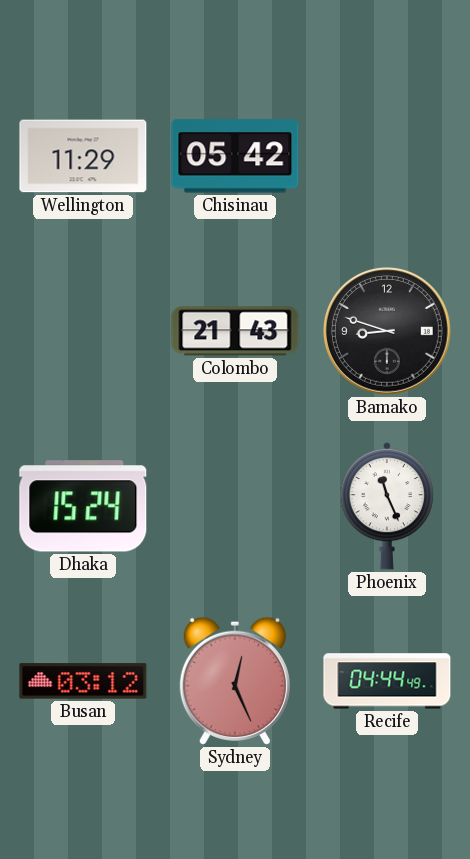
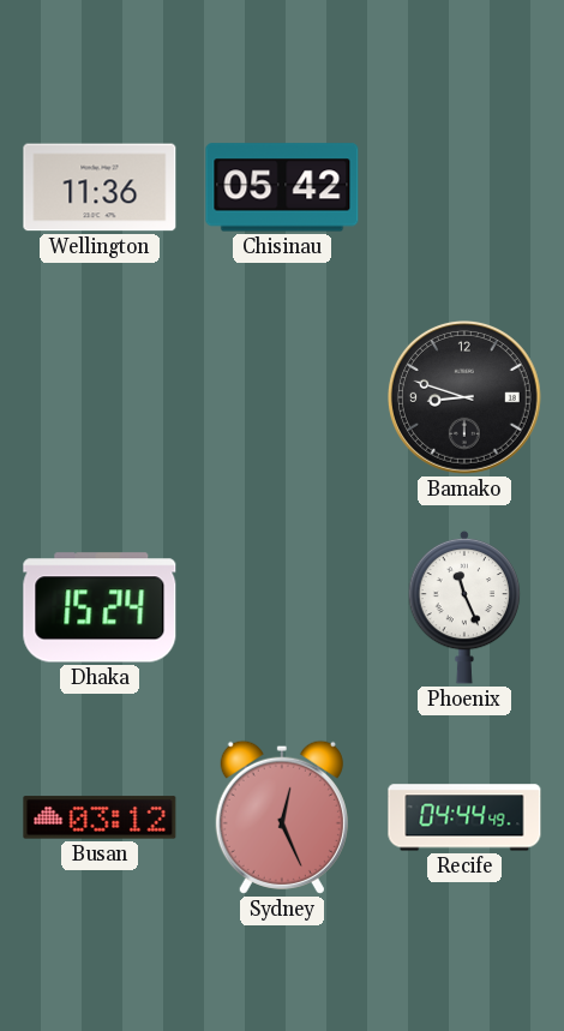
Wellington: 11:29 -> 11:36
Colombo: 21:43 -> none
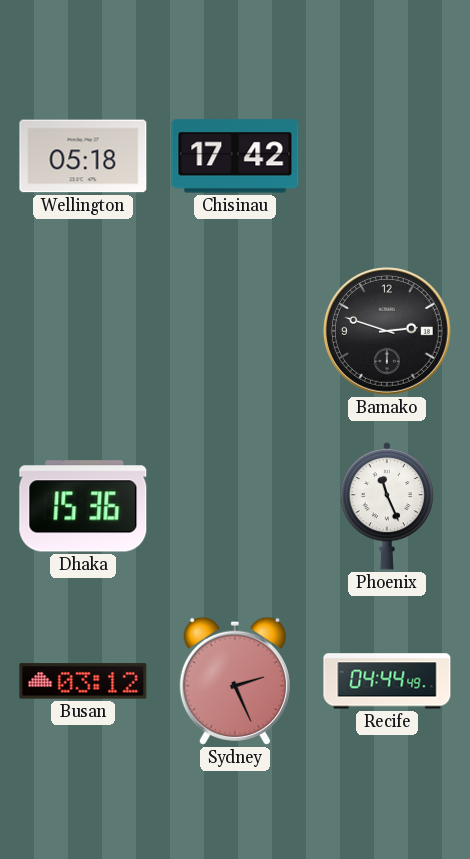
Wellington: 11:36 -> 05:18
Chisinau: 05:42 -> 17:42
Bamako: 8:48 -> 2:48
Dhaka: 15:24 -> 15:36
Sydney: 12:26 -> 2:26
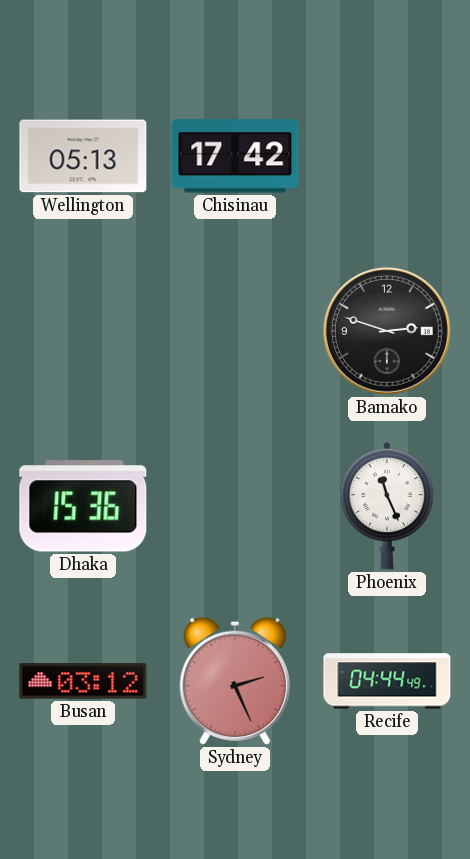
Wellington: 05:18 -> 05:13
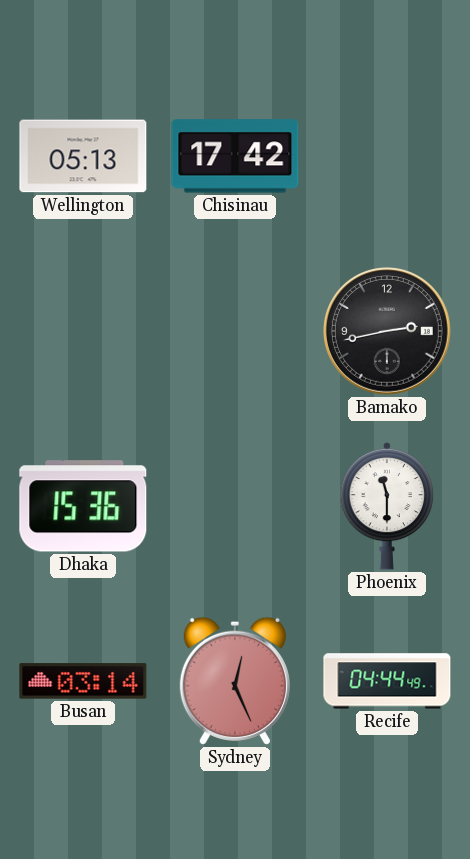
Bamako: 2:48 -> 2:43
Phoenix: 11:26 -> 11:30
Busan: 03:12 -> 03:14
Sydney: 2:26 -> 12:26
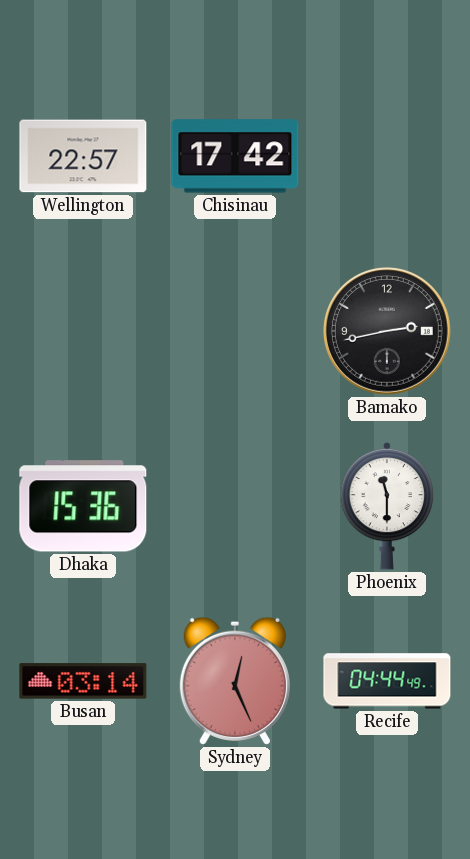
Wellington: 05:13 -> 22:57
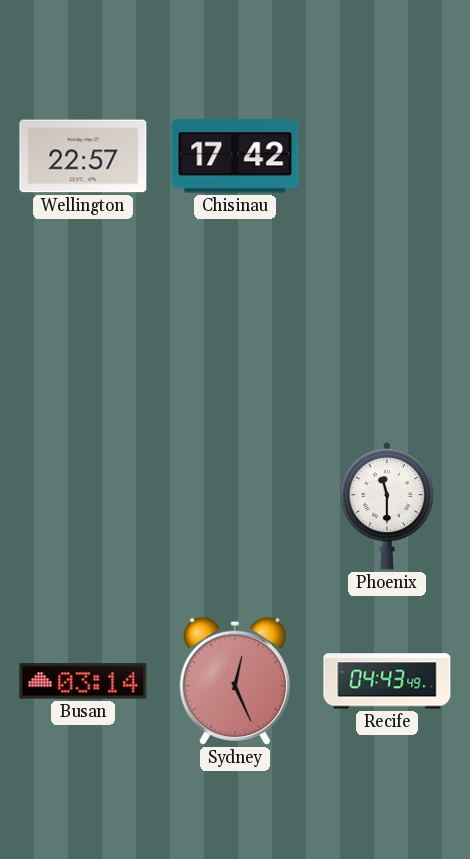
Bamako: 2:43 -> none
Dhaka: 15:36 -> none
Recife: 04:44 -> 04:43
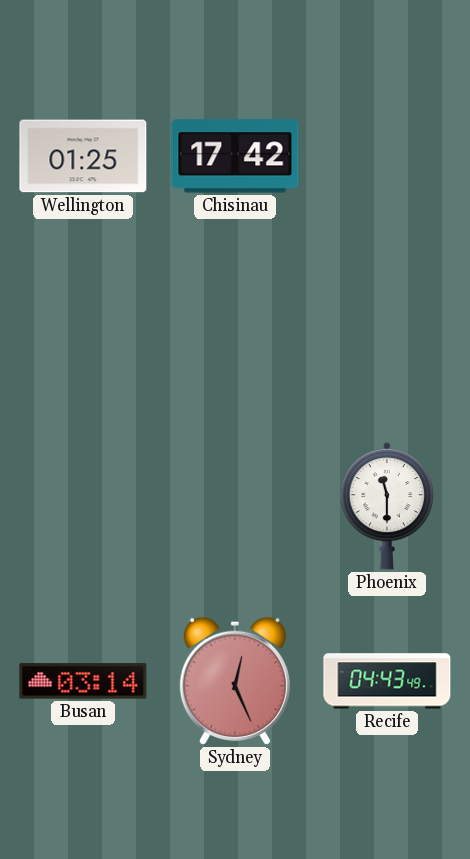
Wellington: 22:57 -> 01:25
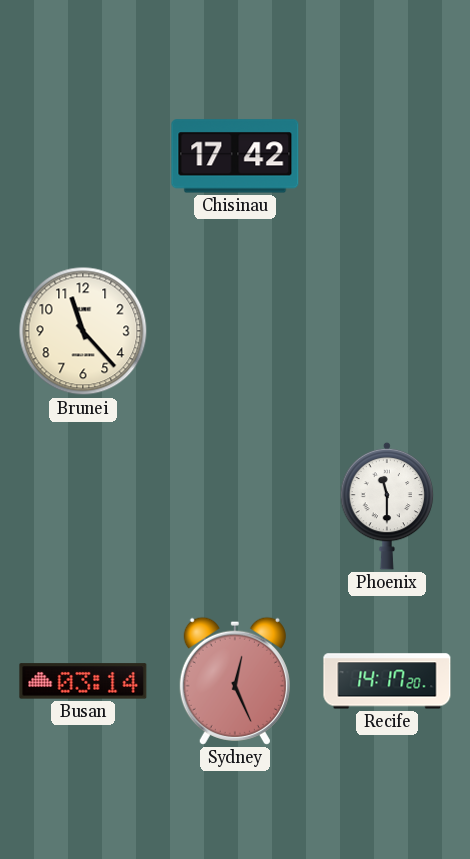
Wellington: 01:25 -> none
Brunei: none -> 11:23
Recife: 04:43 -> 14:17
